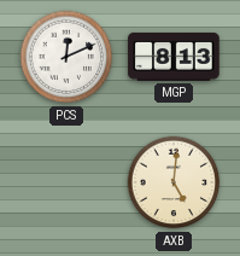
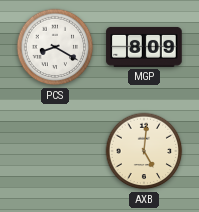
PCS: 12:11 -> 8:20
MGP: 8:13 -> 8:09
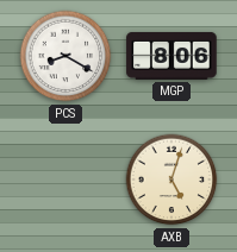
MGP: 8:09 -> 8:06
AXB: 5:01 -> 5:03
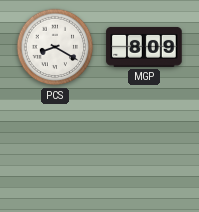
MGP: 8:06 -> 8:09
AXB: 5:03 -> none
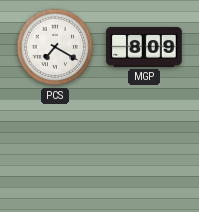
PCS: 8:20 -> 7:20
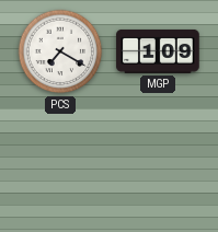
MGP: 8:09 -> 1:09
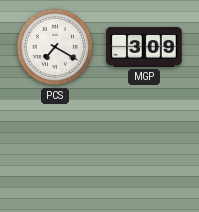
MGP: 1:09 -> 3:09
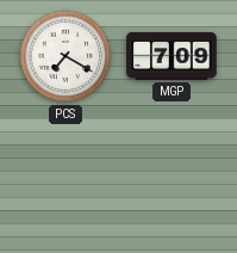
MGP: 3:09 -> 7:09
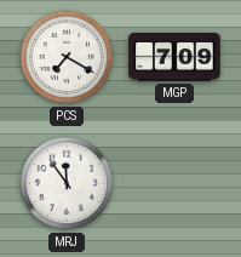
MRJ: none -> 11:54
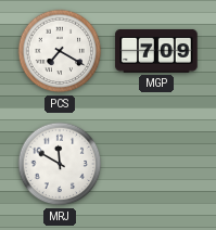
MRJ: 11:54 -> 11:50
